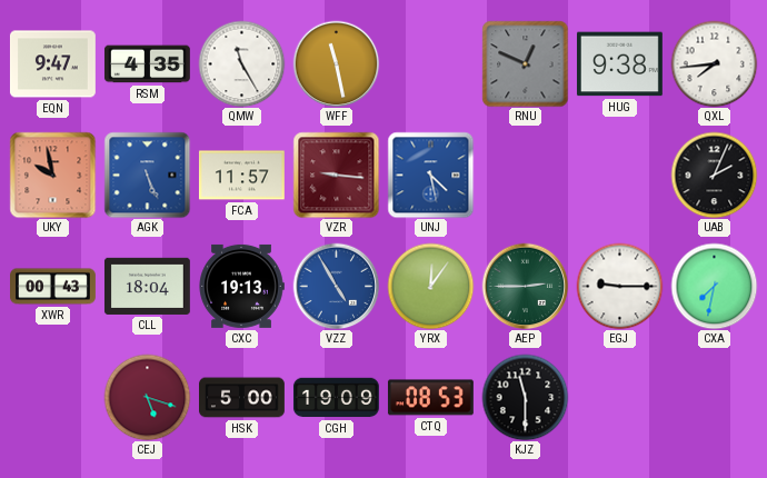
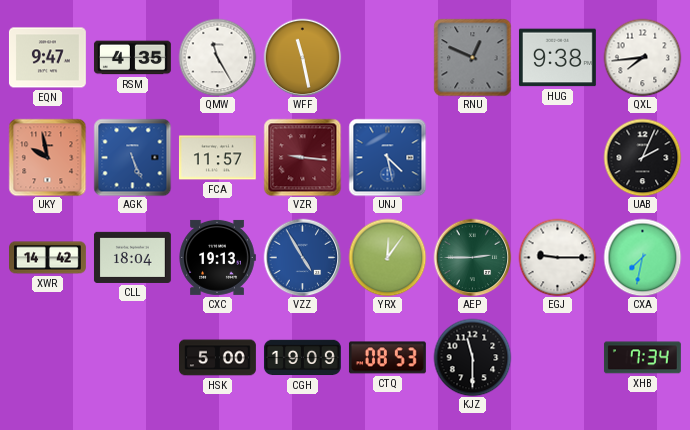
XWR: 00:43 -> 14:42
CEJ: 5:18 -> none
XHB: none -> 7:34
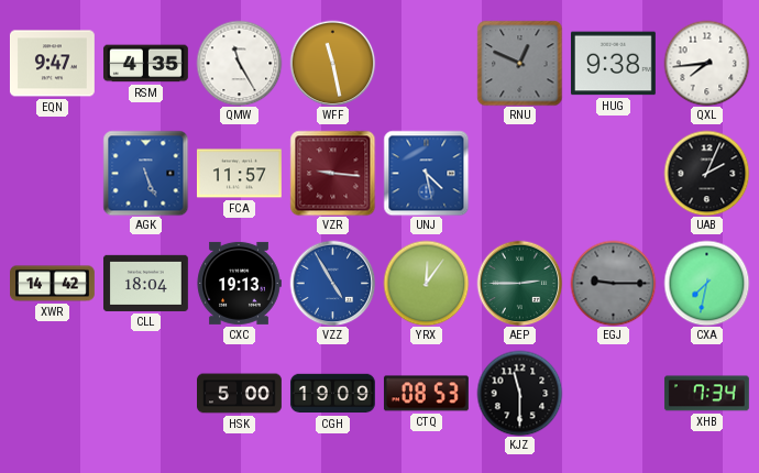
UKY: 9:58 -> none
EGJ dial: white -> grey
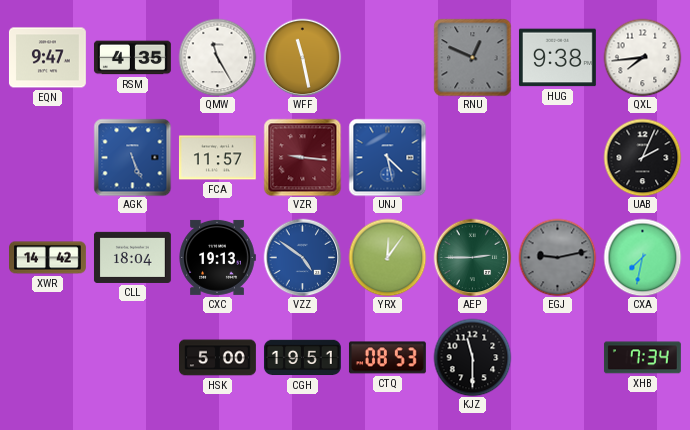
VZZ: 4:55 -> 4:51
EGJ: 9:15 -> 9:13
CGH: 19:09 -> 19:51
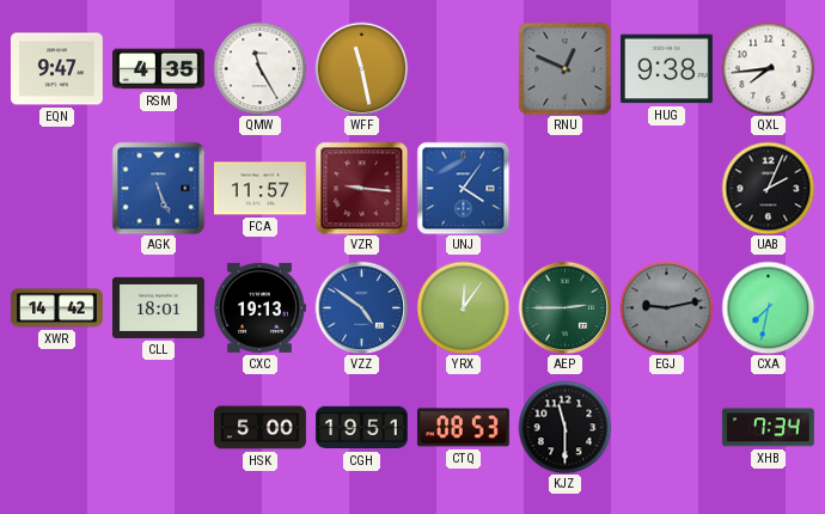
UNJ: 4:28 -> 4:06
CLL: 18:04 -> 18:01
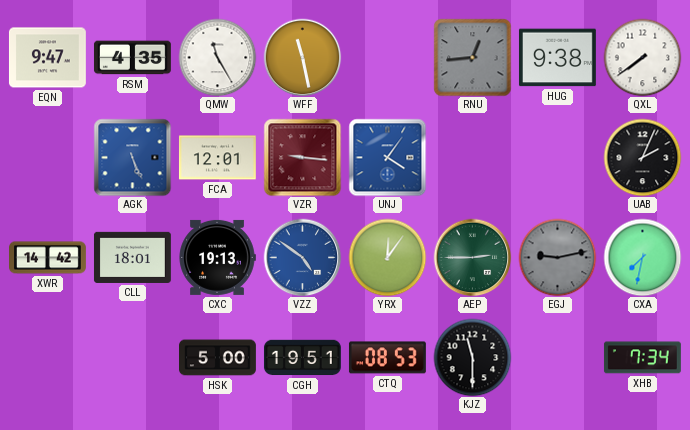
RNU: 12:49 -> 12:44
QXL: 7:44 -> 7:39
FCA: 11:57 -> 12:01
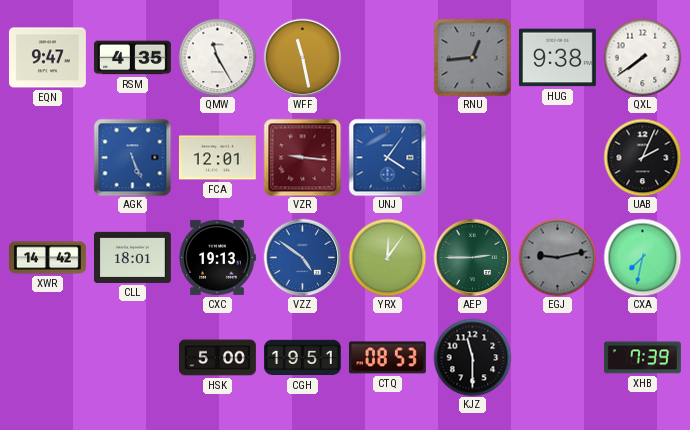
XHB: 7:34 -> 7:39
